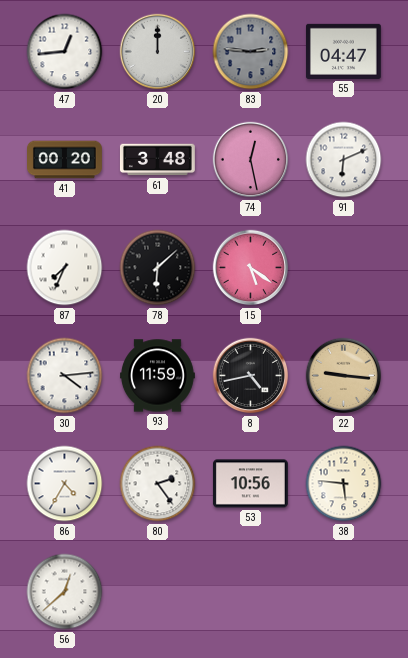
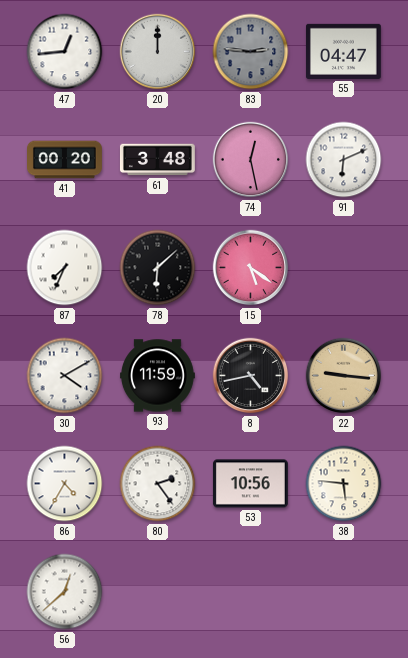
30: 4:14 -> 4:10
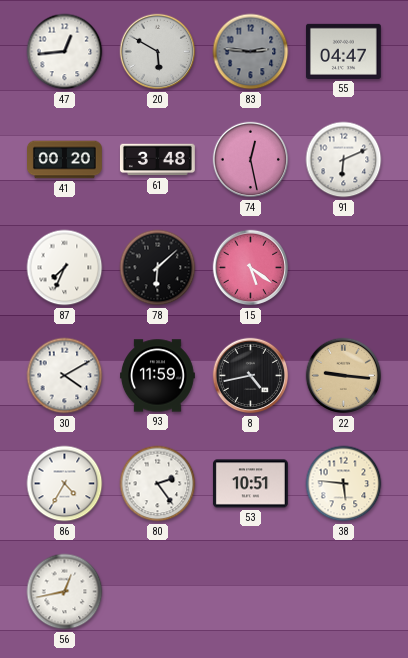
20: 12:00 -> 5:50
53: 10:56 -> 10:51
56: 12:38 -> 12:43
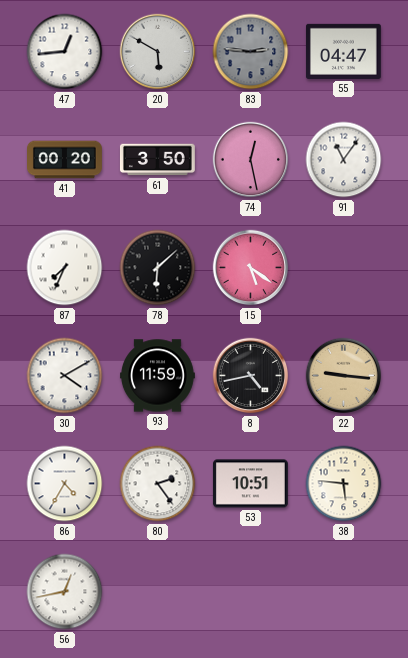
61: 3:48 -> 3:50
91: 6:11 -> 11:06
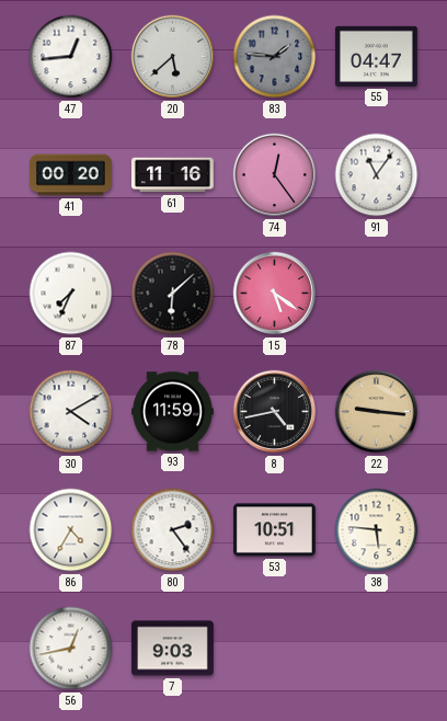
20: 5:50 -> 5:38
83: 2:46 -> 1:46
61: 3:50 -> 11:16
74: 12:28 -> 12:24
7: none -> 9:03
